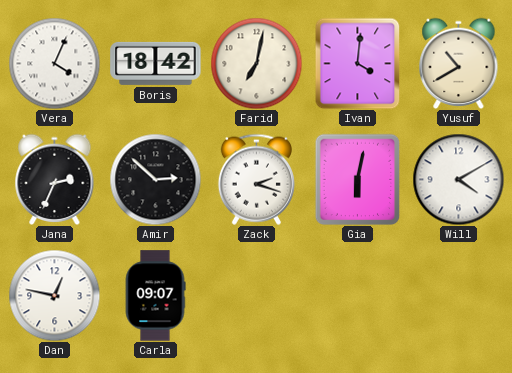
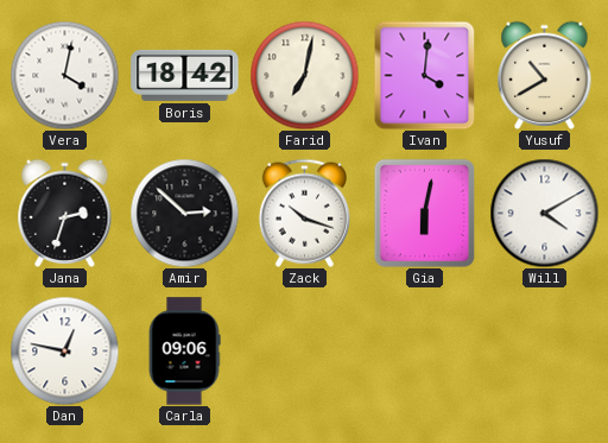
Vera: 4:04 -> 4:02
Jana: 2:34 -> 2:33
Zack: 2:18 -> 10:18
Carla: 09:07 -> 09:06
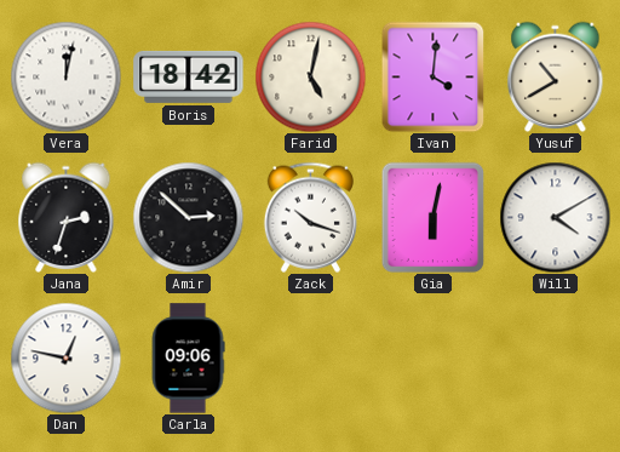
Vera: 4:02 -> 12:02
Farid: 7:02 -> 5:02
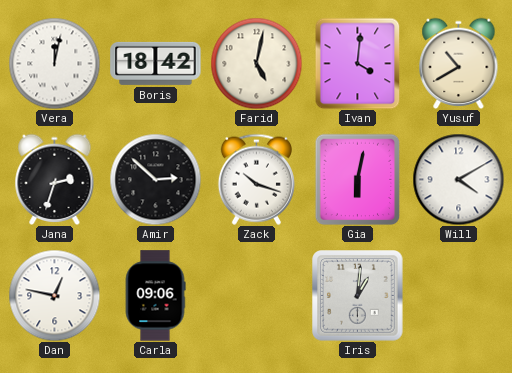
Iris: none -> 1:01
